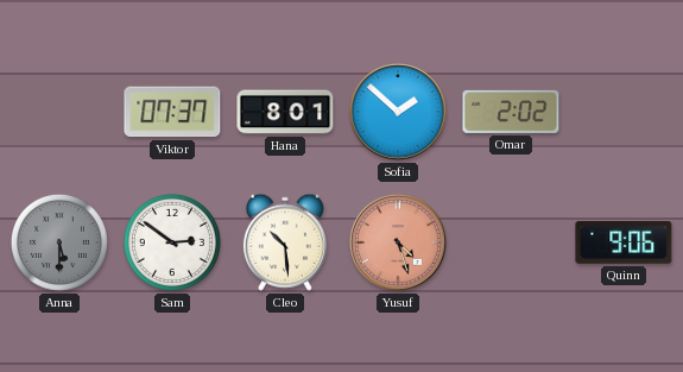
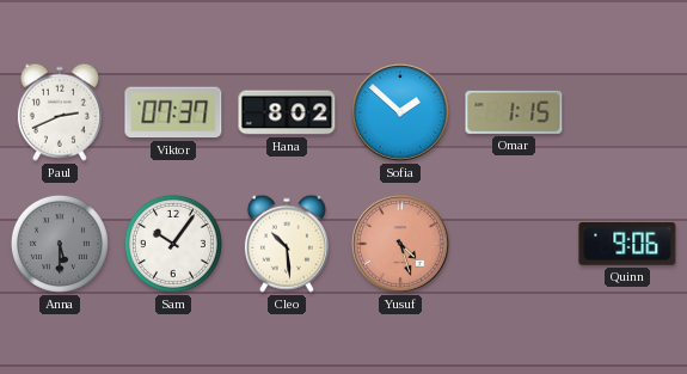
Paul: none -> 2:41
Hana: 8:01 -> 8:02
Omar: 2:02 -> 1:15
Sam: 2:51 -> 10:06
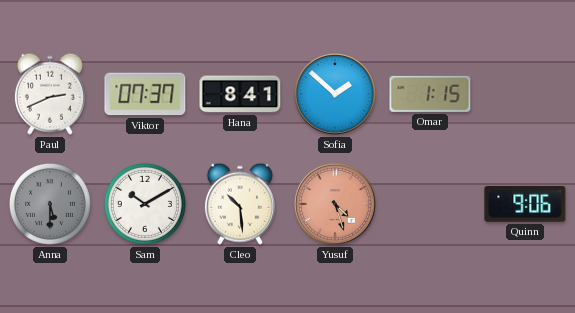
Hana: 8:02 -> 8:41
Sam: 10:06 -> 10:10
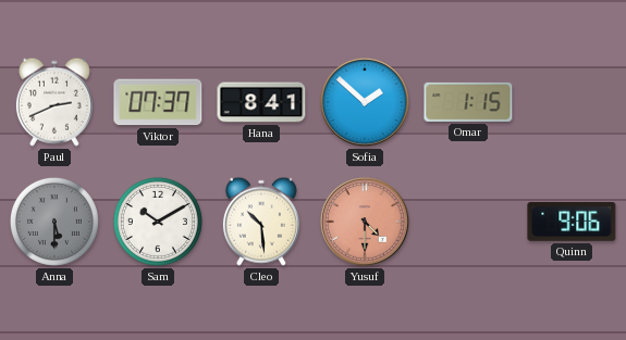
Yusuf: 4:27 -> 4:30
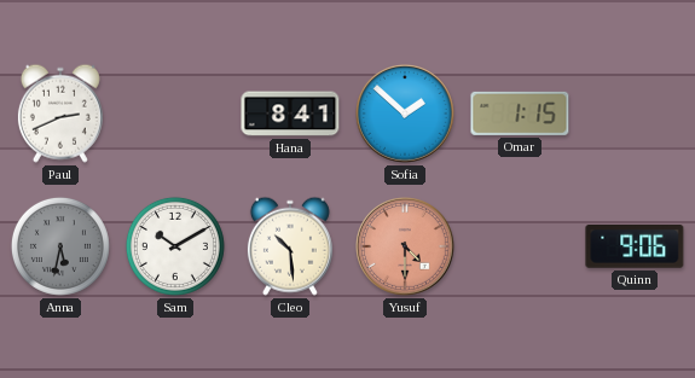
Viktor: 07:37 -> none
Anna: 5:30 -> 5:32
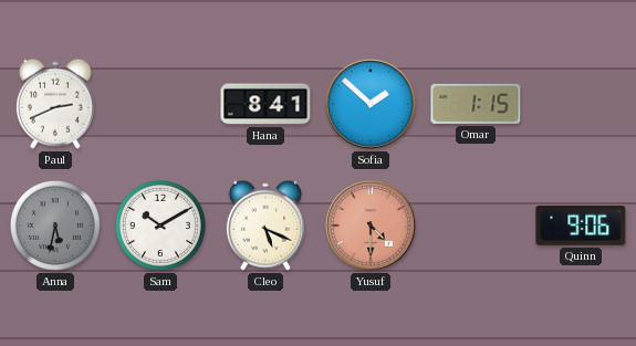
Cleo: 10:29 -> 5:19
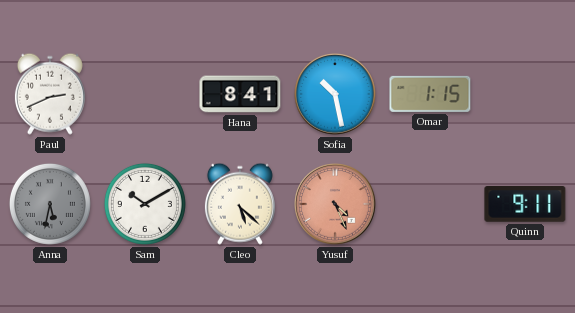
Sofia: 1:52 -> 10:28
Cleo: 5:19 -> 5:22
Yusuf: 4:30 -> 4:26
Quinn: 9:06 -> 9:11
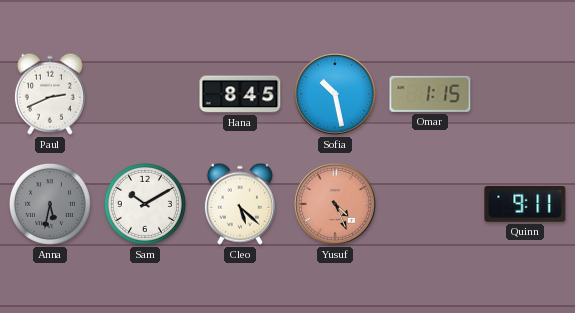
Hana: 8:41 -> 8:45
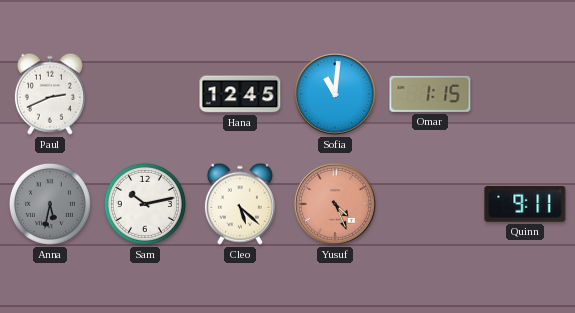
Hana: 8:45 -> 12:45
Sofia: 10:28 -> 11:01
Sam: 10:10 -> 10:13
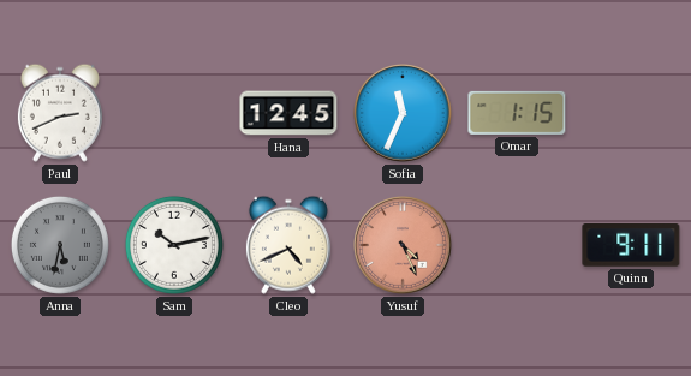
Sofia: 11:01 -> 11:34
Cleo: 5:22 -> 4:41
